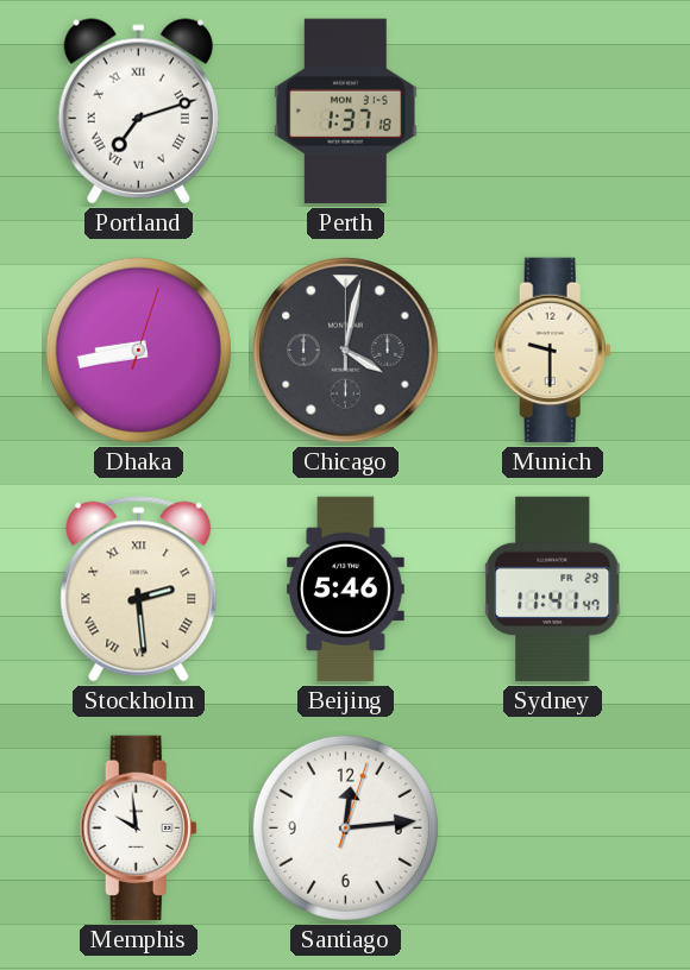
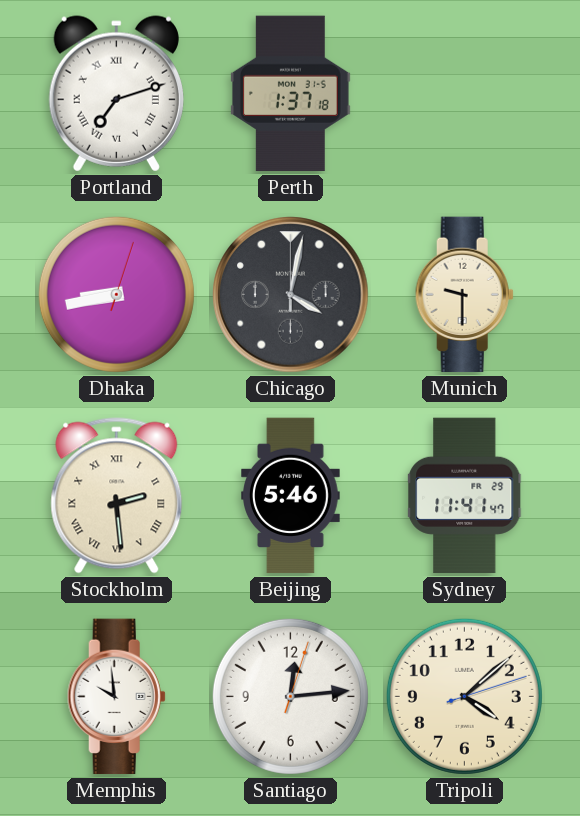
Tripoli: none -> 4:08
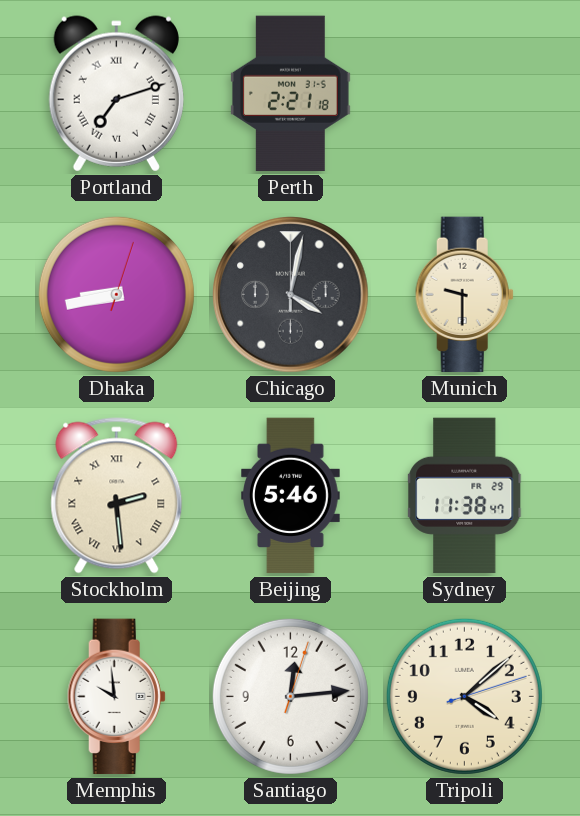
Perth: 1:37 -> 2:21
Sydney: 11:41 -> 11:38
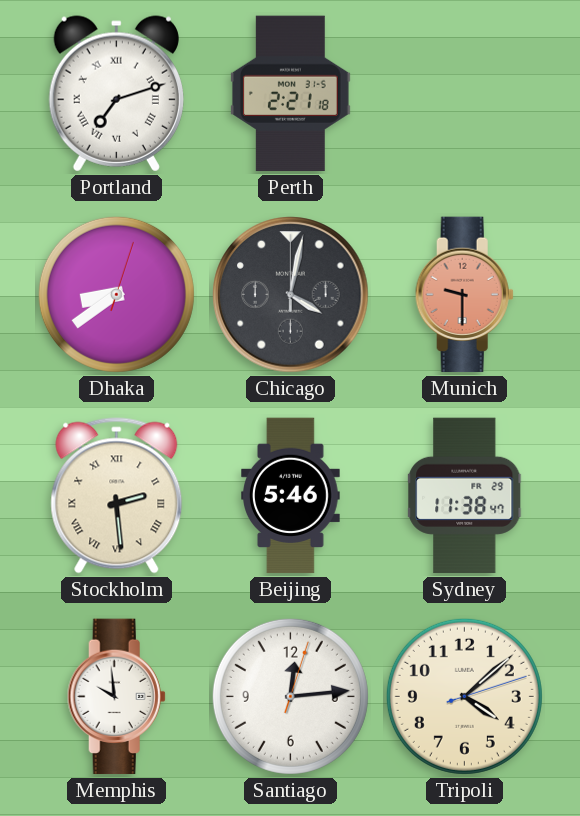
Dhaka: 8:43 -> 8:39
Munich dial: cream -> salmon
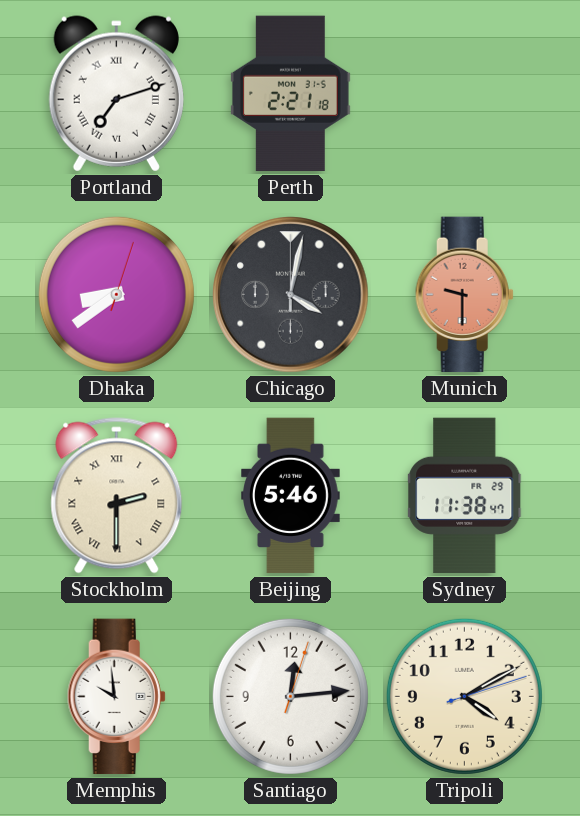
Stockholm: 2:29 -> 2:30
Tripoli: 4:08 -> 4:10
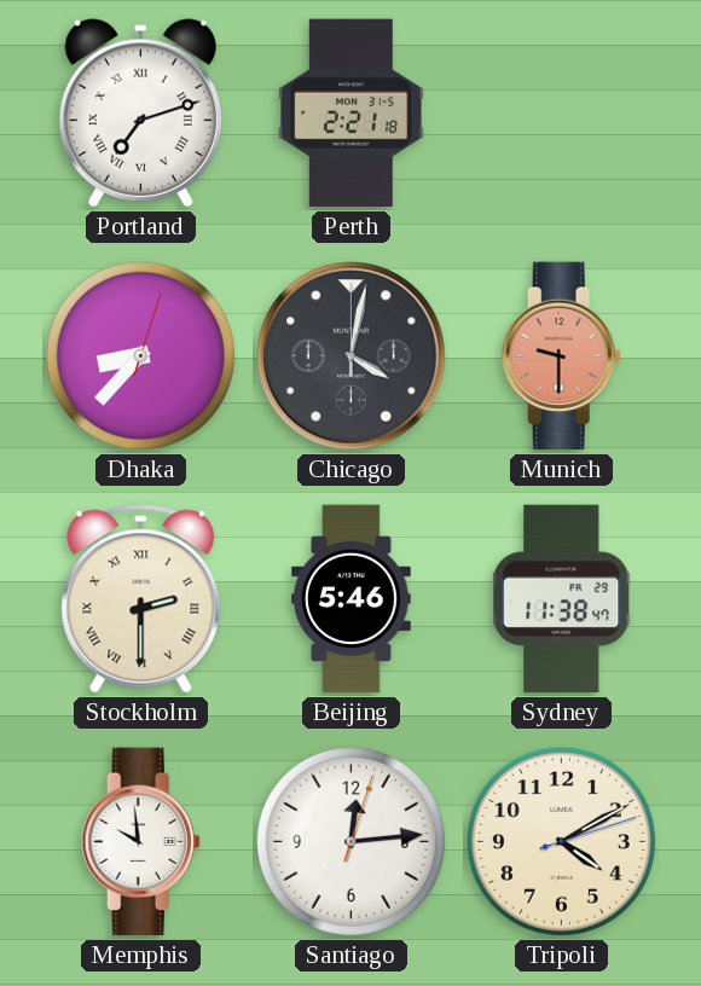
Dhaka: 8:39 -> 8:37
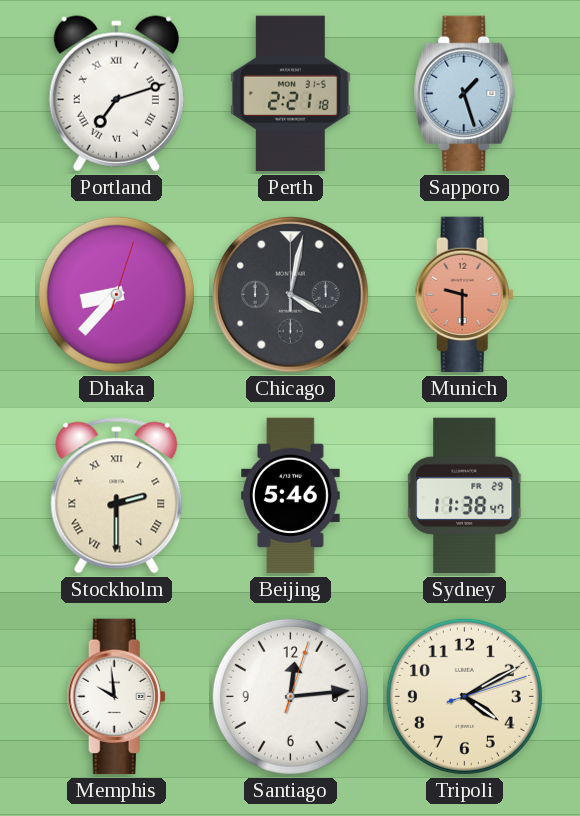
Sapporo: none -> 1:27
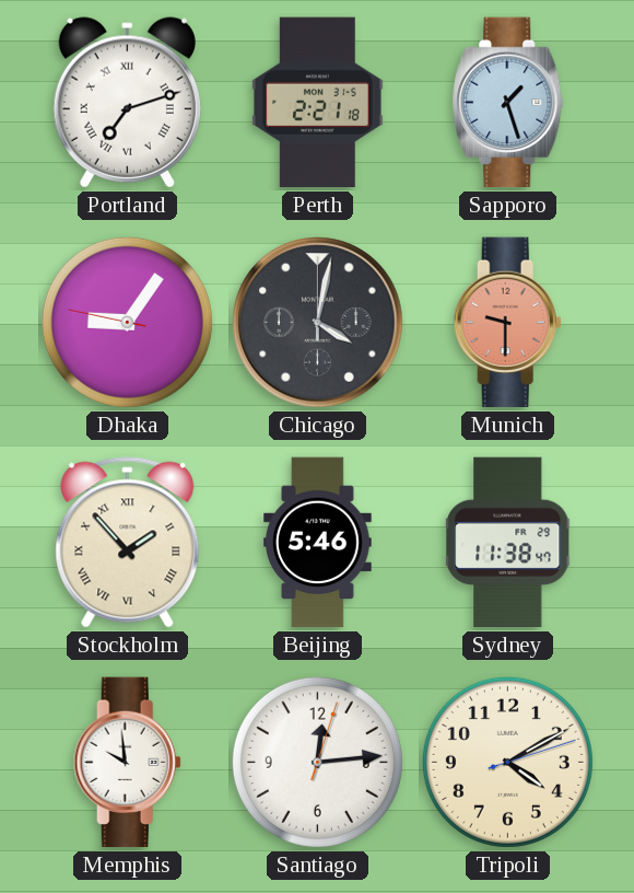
Dhaka: 8:37 -> 9:05
Stockholm: 2:30 -> 1:53
